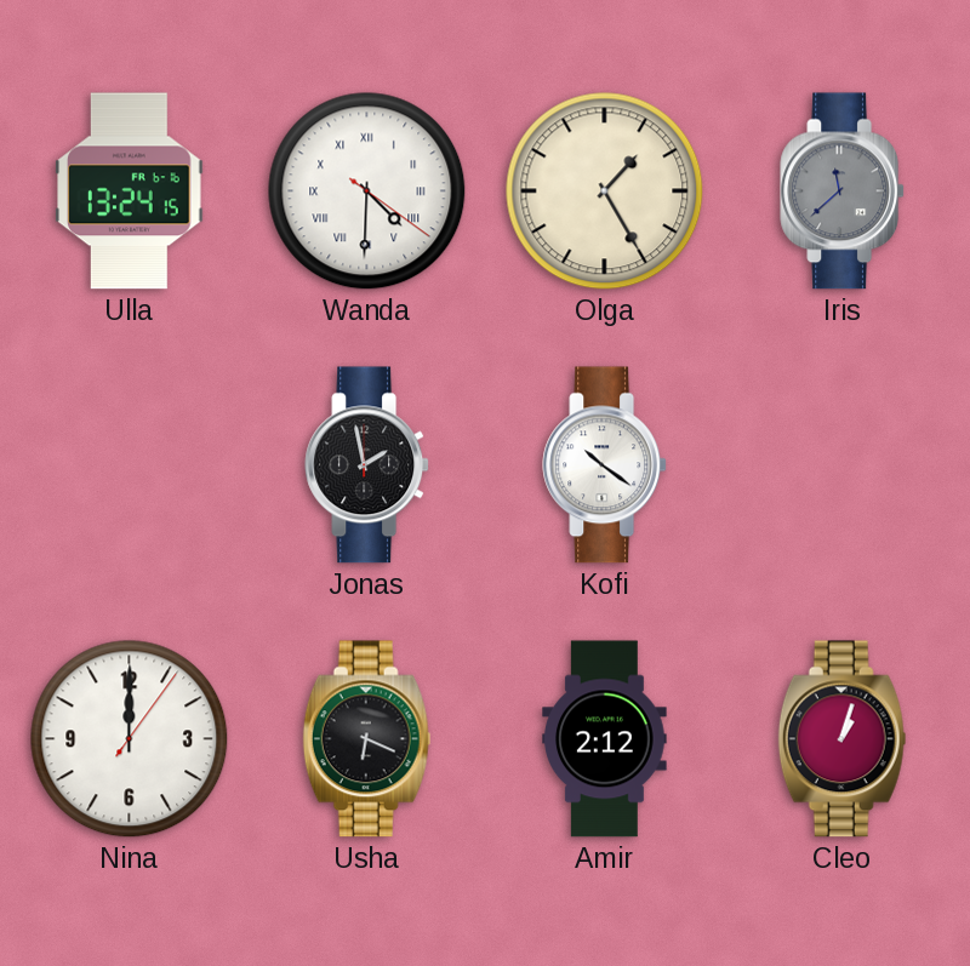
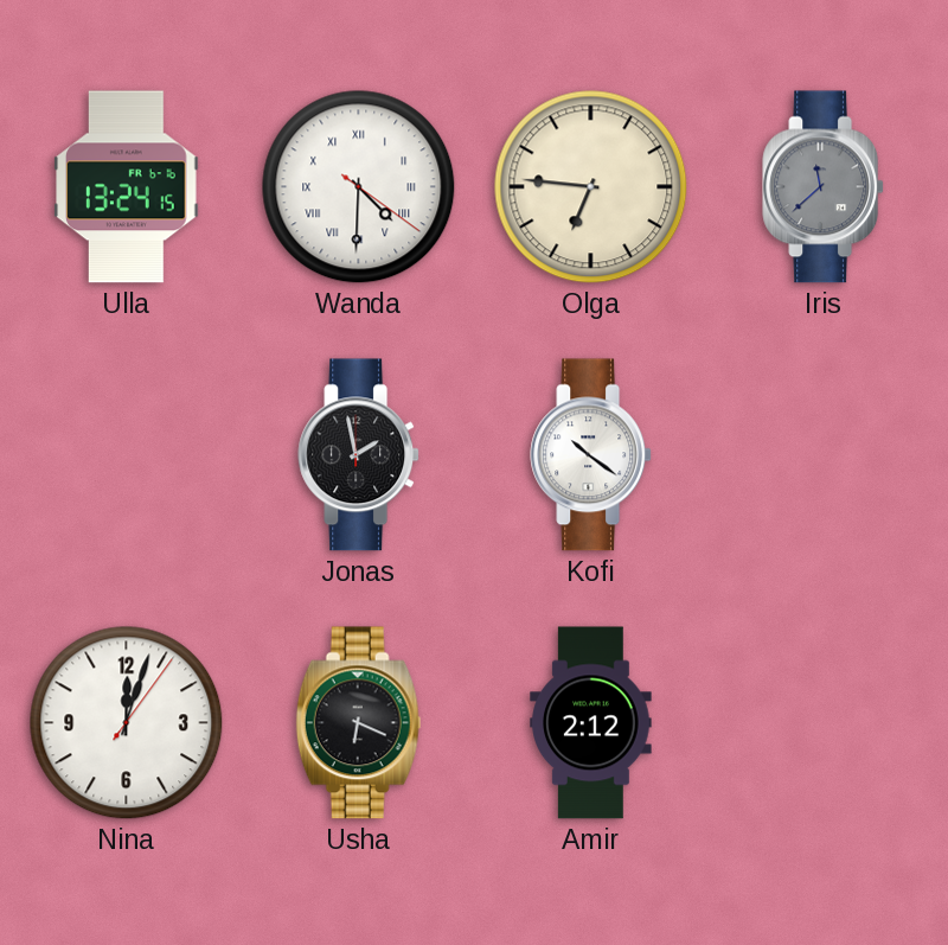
Olga: 1:25 -> 6:46
Nina: 12:00 -> 12:03
Cleo: 1:03 -> none
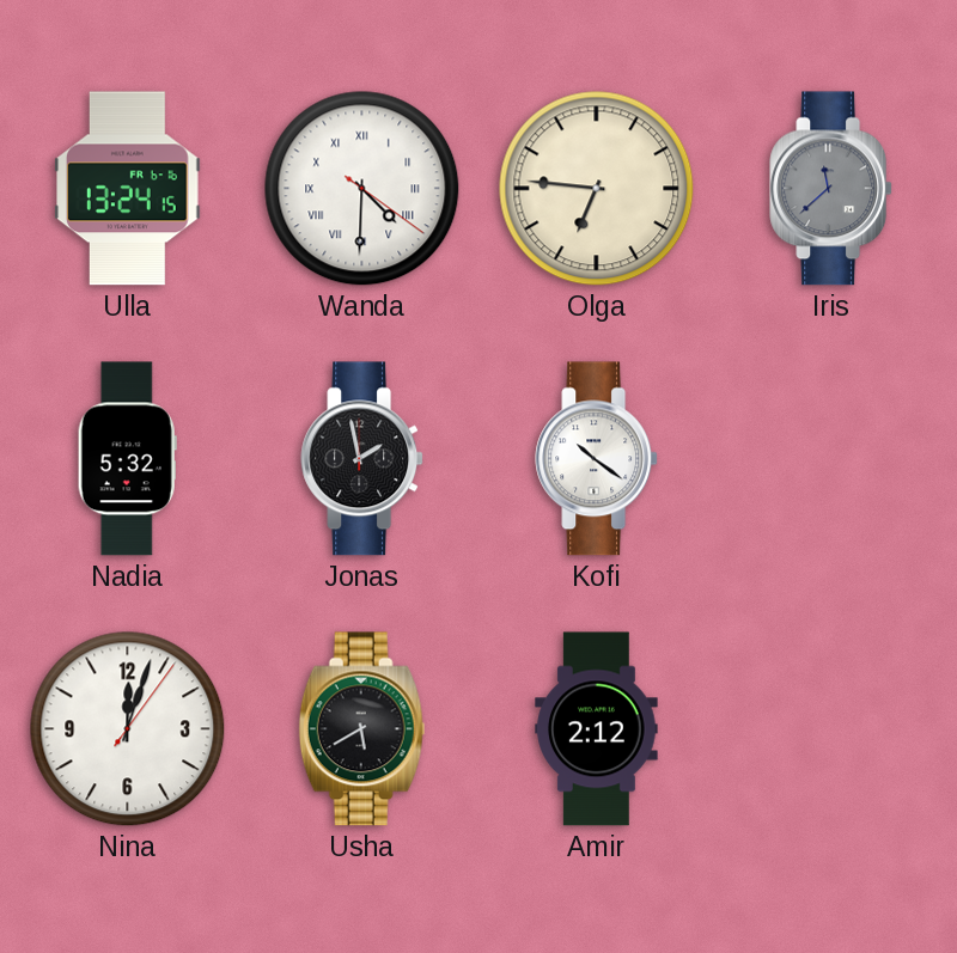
Nadia: none -> 5:32
Usha: 6:19 -> 5:40
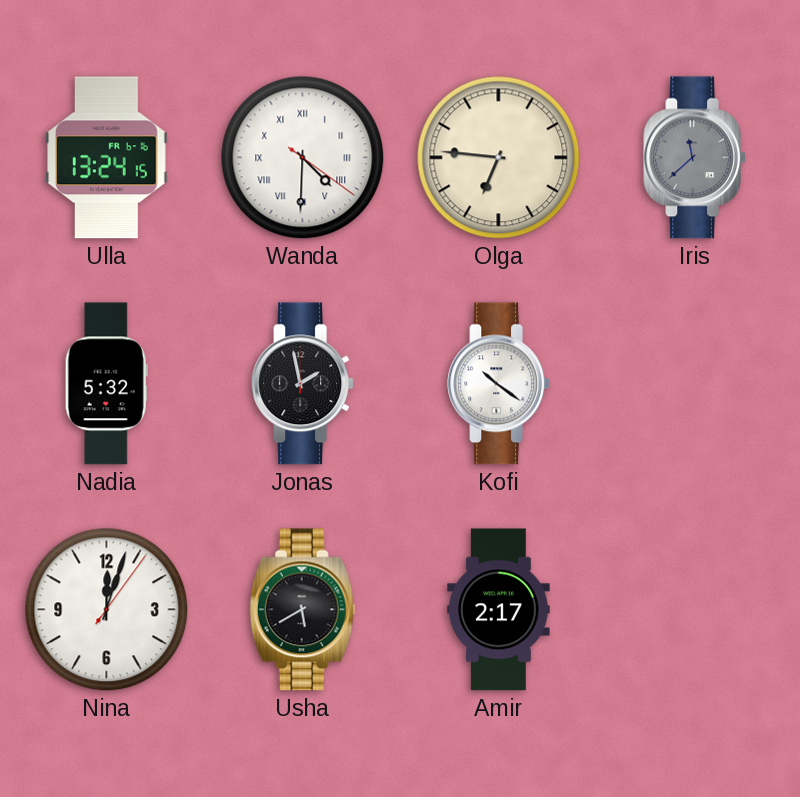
Amir: 2:12 -> 2:17
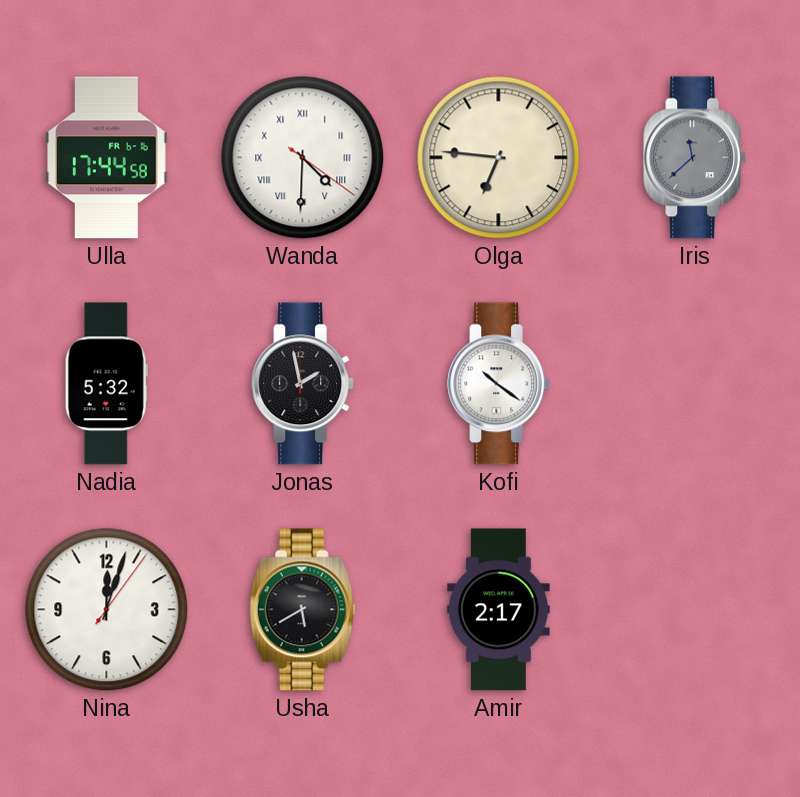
Ulla: 13:24 -> 17:44
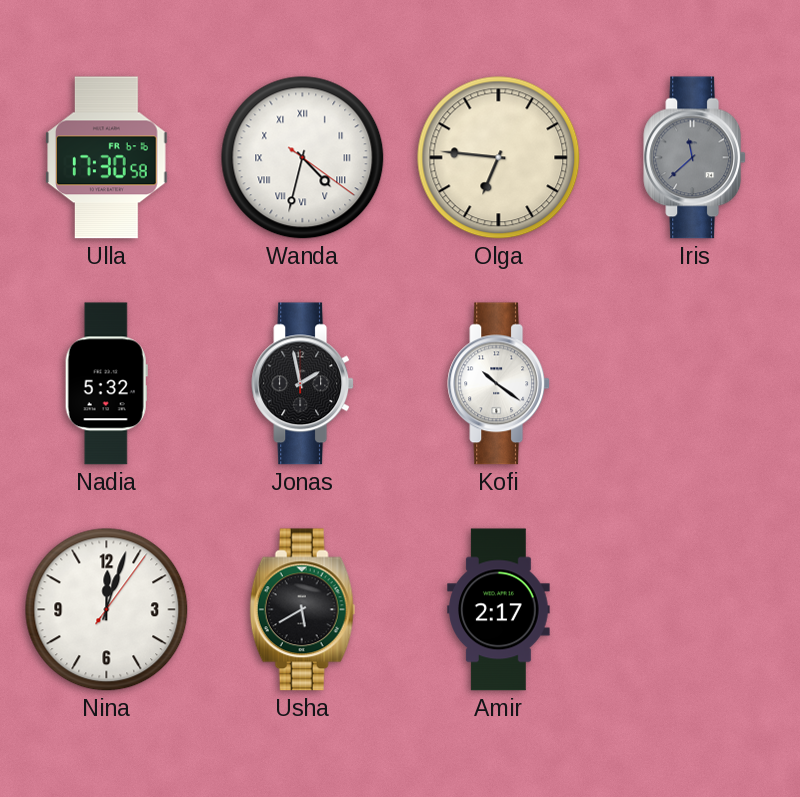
Ulla: 17:44 -> 17:30
Wanda: 4:30 -> 4:32
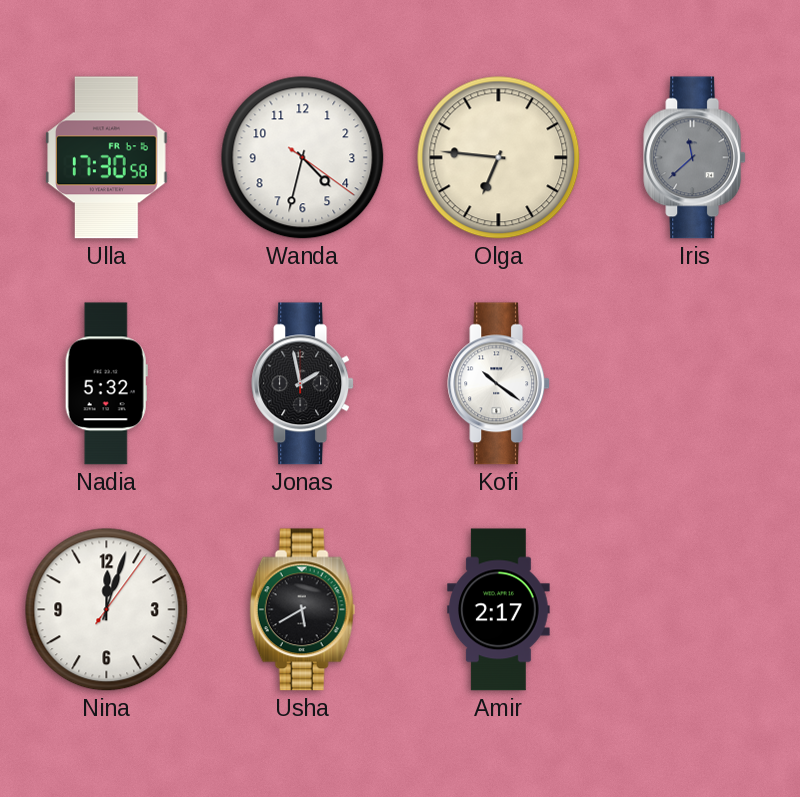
Wanda numerals: Roman -> Arabic
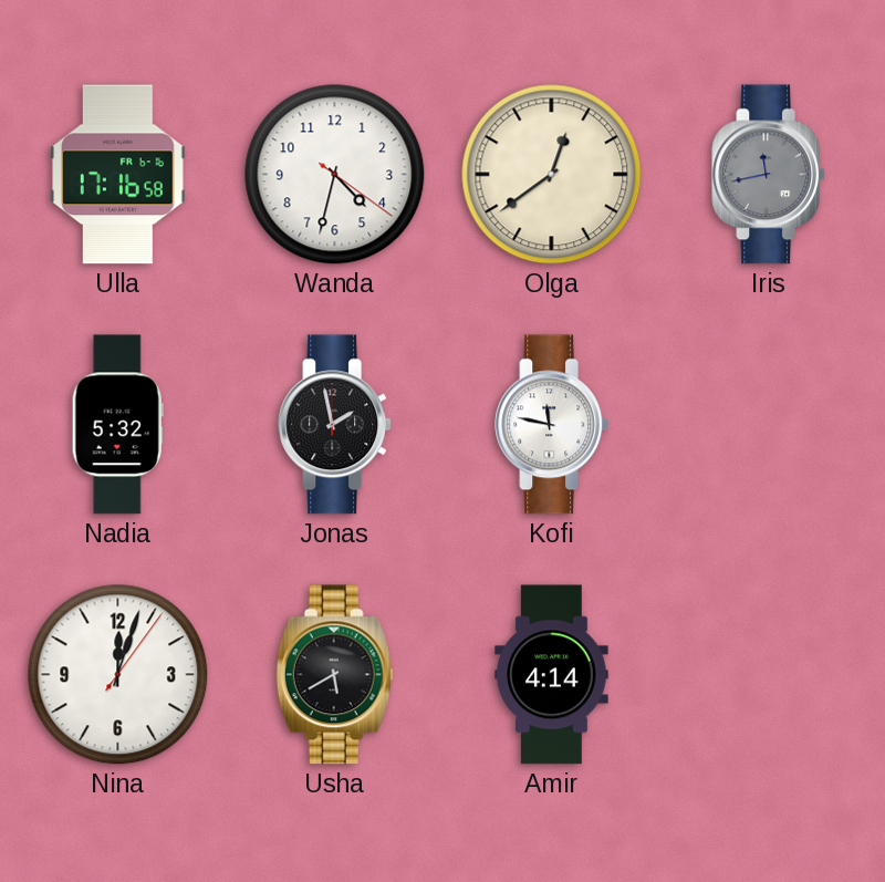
Ulla: 17:30 -> 17:16
Olga: 6:46 -> 12:39
Iris: 11:38 -> 11:43
Kofi: 10:21 -> 11:47
Amir: 2:17 -> 4:14
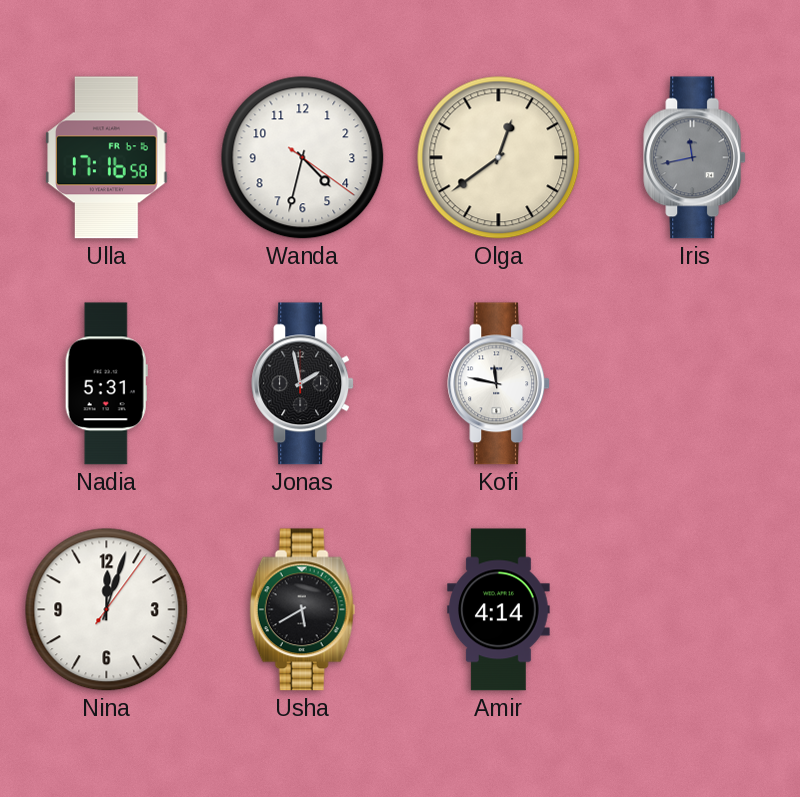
Nadia: 5:32 -> 5:31
